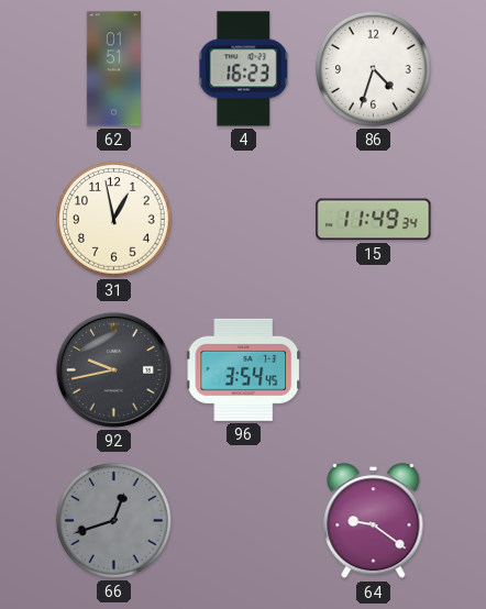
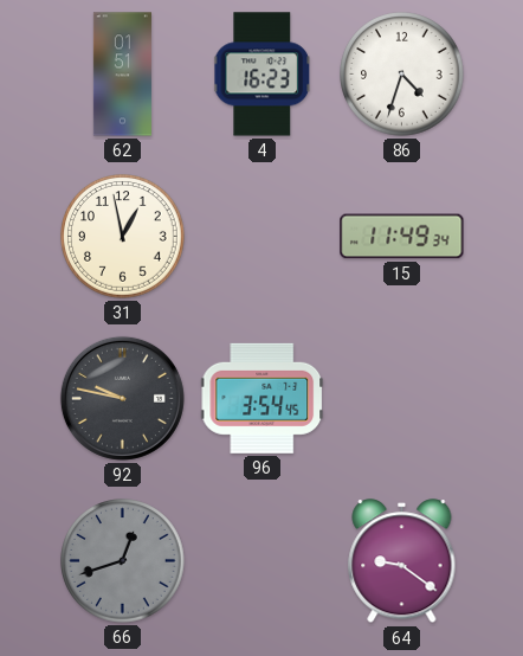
92: 9:43 -> 9:47
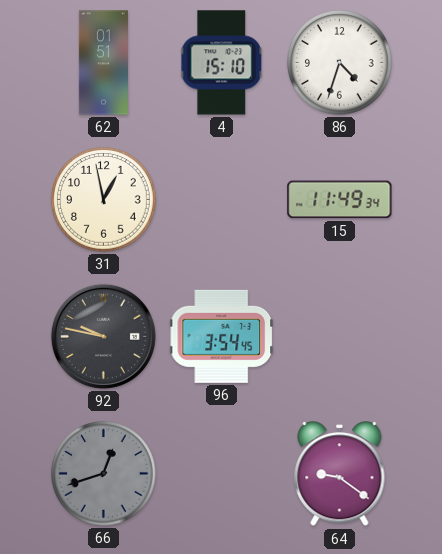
4: 16:23 -> 15:10
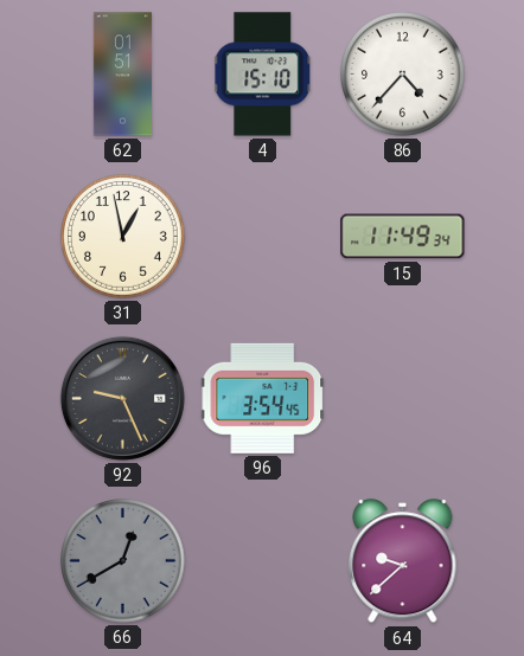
86: 4:33 -> 4:37
92: 9:47 -> 9:26
66: 12:42 -> 12:40
64: 9:21 -> 9:38
